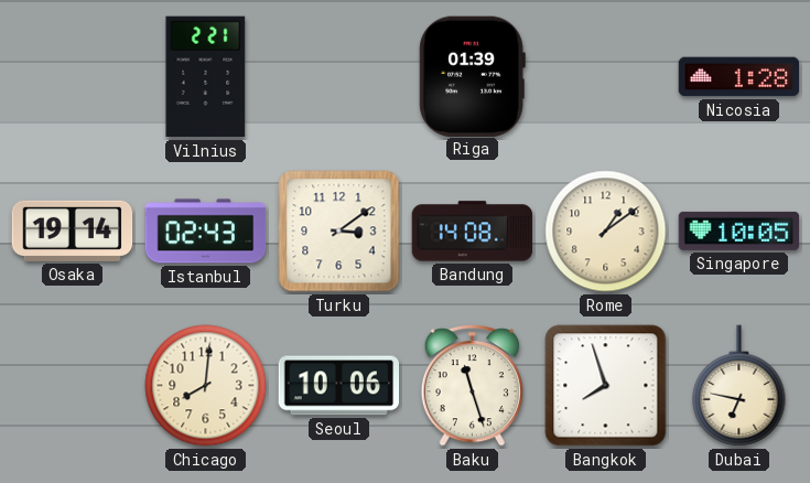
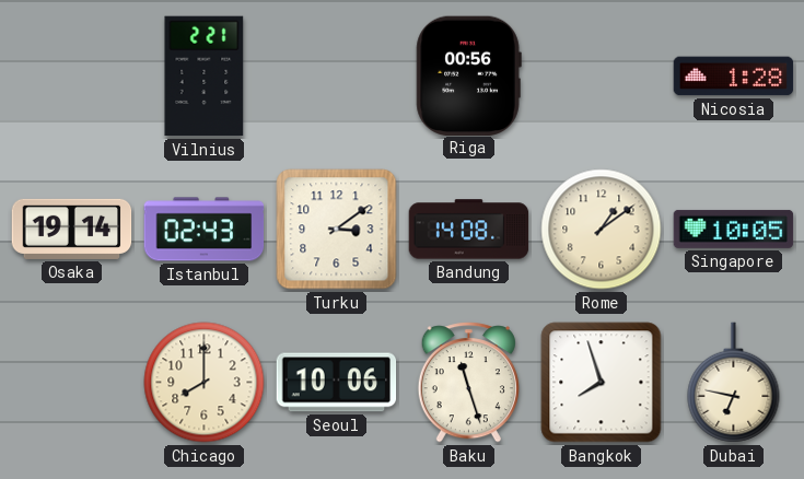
Riga: 01:39 -> 00:56
Chicago: 8:01 -> 8:00
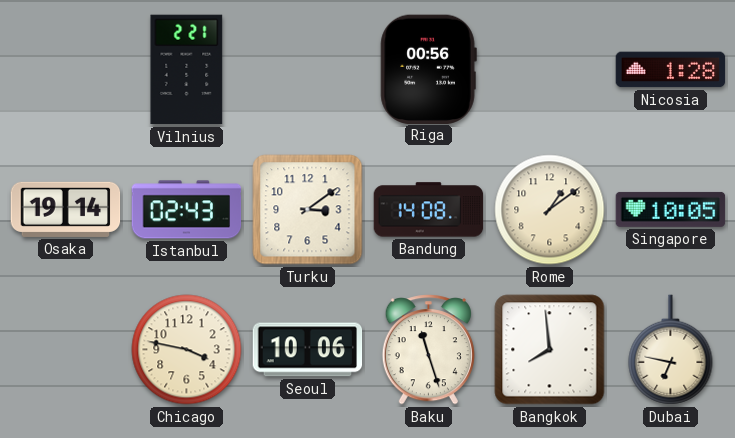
Chicago: 8:00 -> 3:47
Bangkok: 7:57 -> 7:59
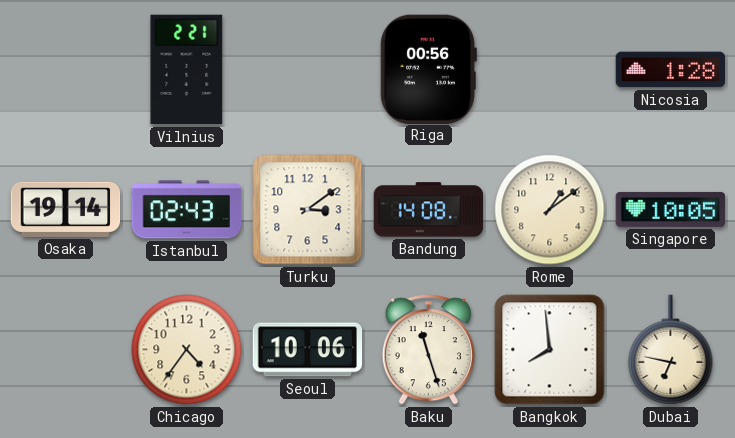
Chicago: 3:47 -> 4:36
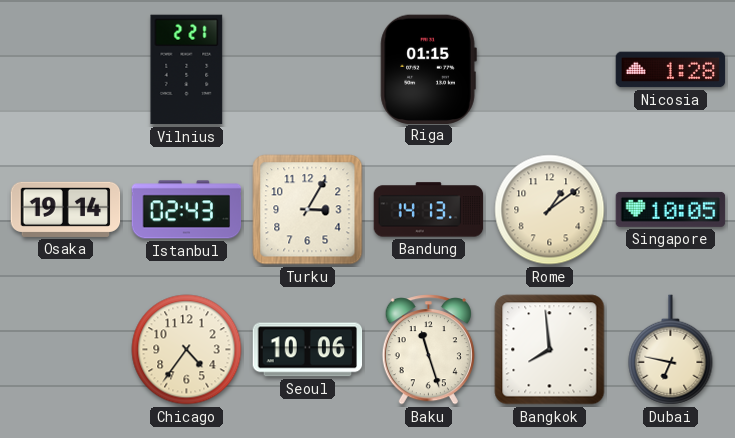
Riga: 00:56 -> 01:15
Turku: 3:09 -> 3:05
Bandung: 14:08 -> 14:13
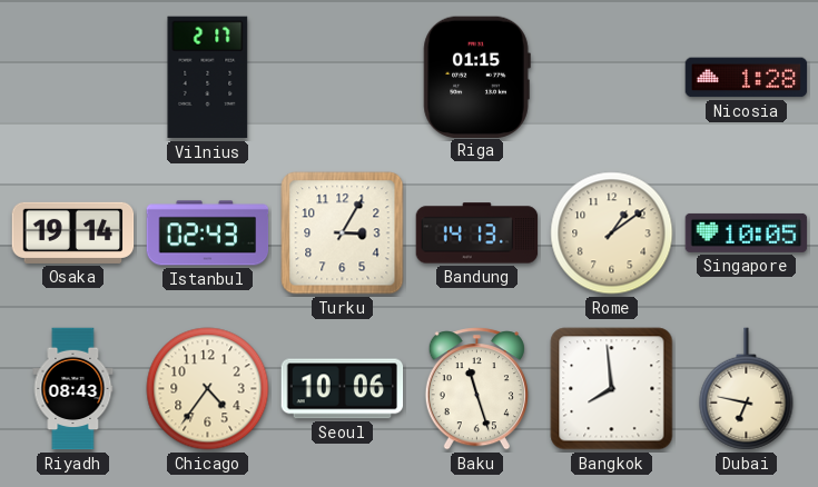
Vilnius: 2:21 -> 2:17
Riyadh: none -> 08:43
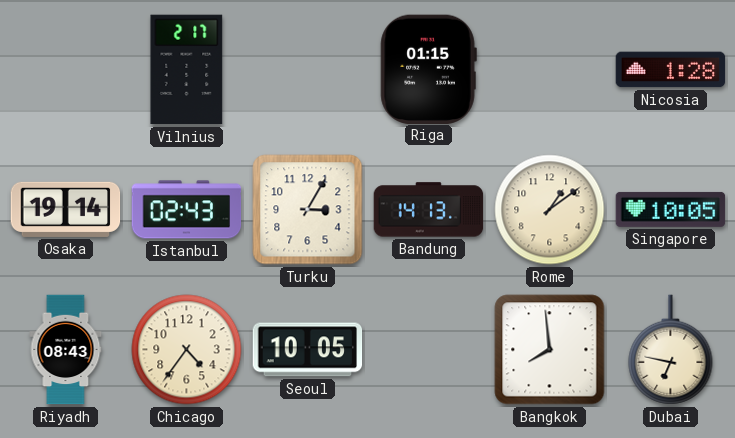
Seoul: 10:06 -> 10:05
Baku: 11:27 -> none
